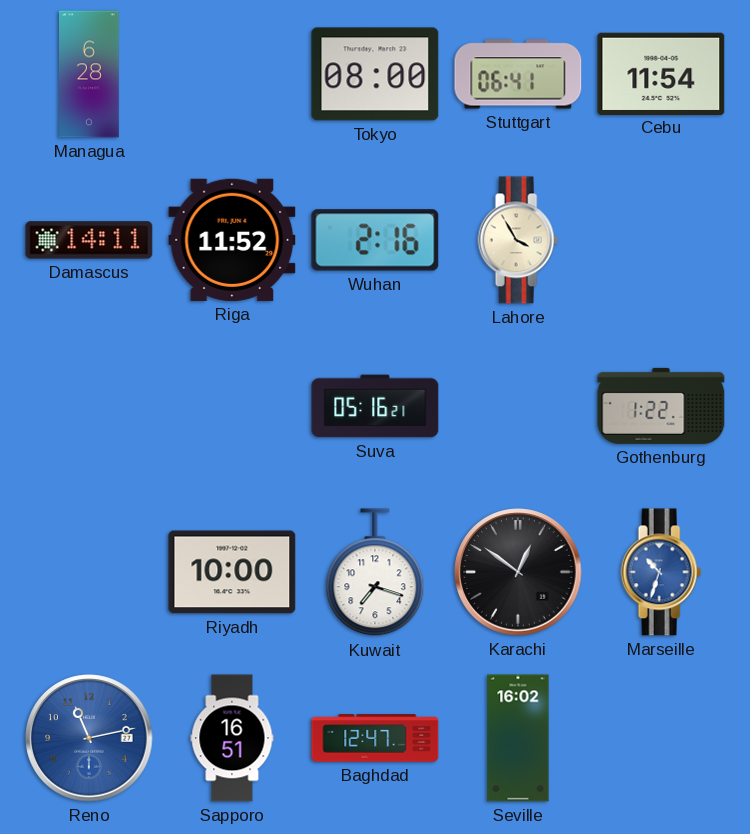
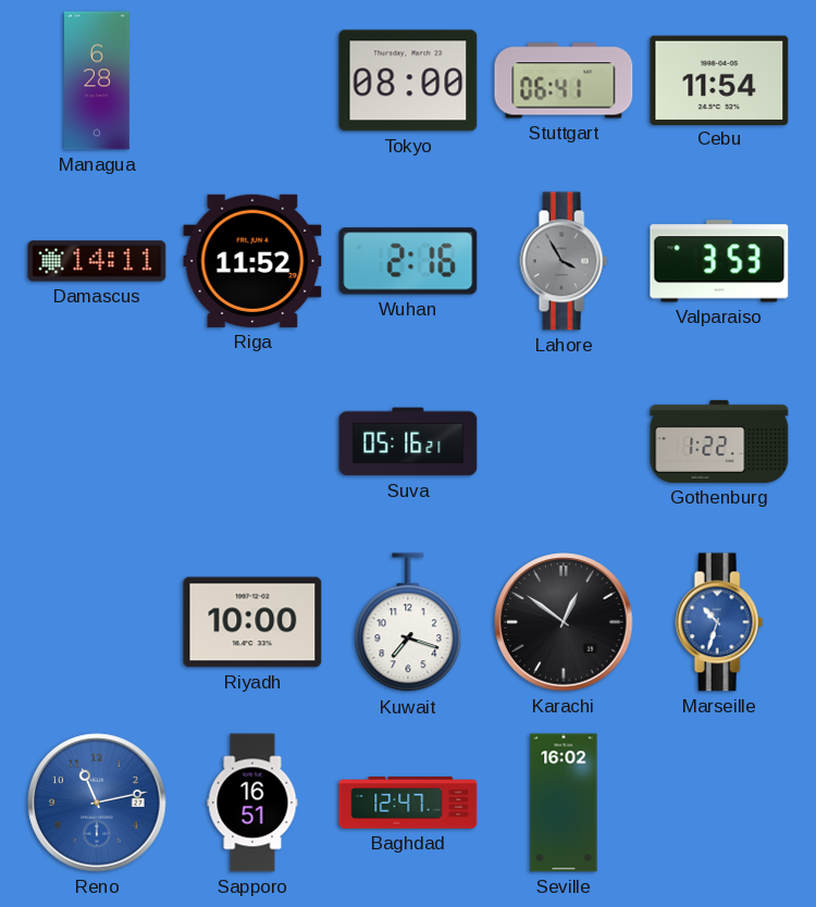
Lahore dial: cream -> grey
Valparaiso: none -> 3:53
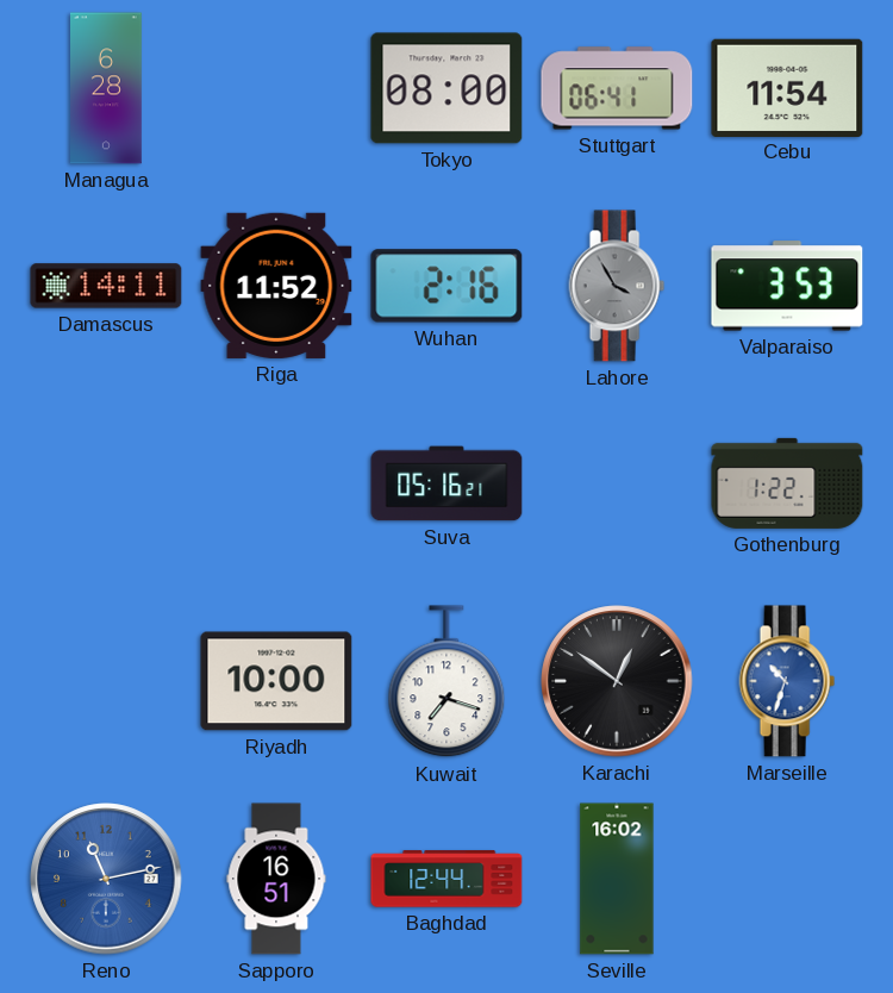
Baghdad: 12:47 -> 12:44
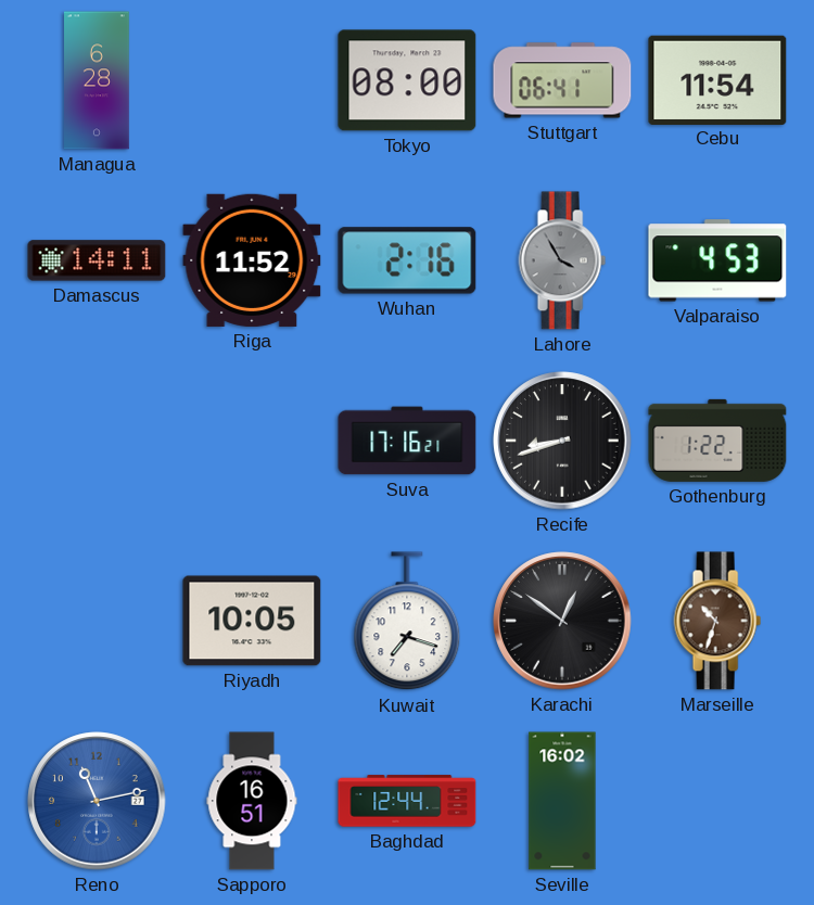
Valparaiso: 3:53 -> 4:53
Suva: 05:16 -> 17:16
Recife: none -> 8:42
Riyadh: 10:00 -> 10:05
Marseille dial: blue -> brown
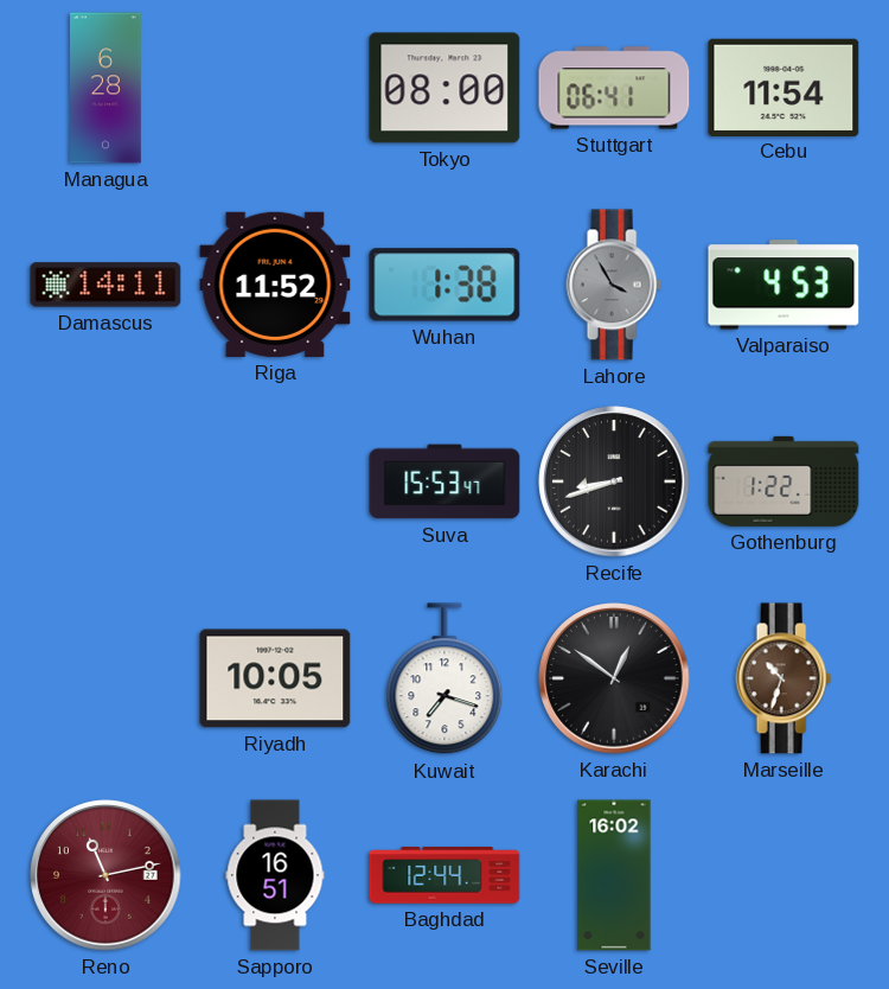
Wuhan: 2:16 -> 1:38
Suva: 17:16 -> 15:53
Reno dial: blue -> burgundy
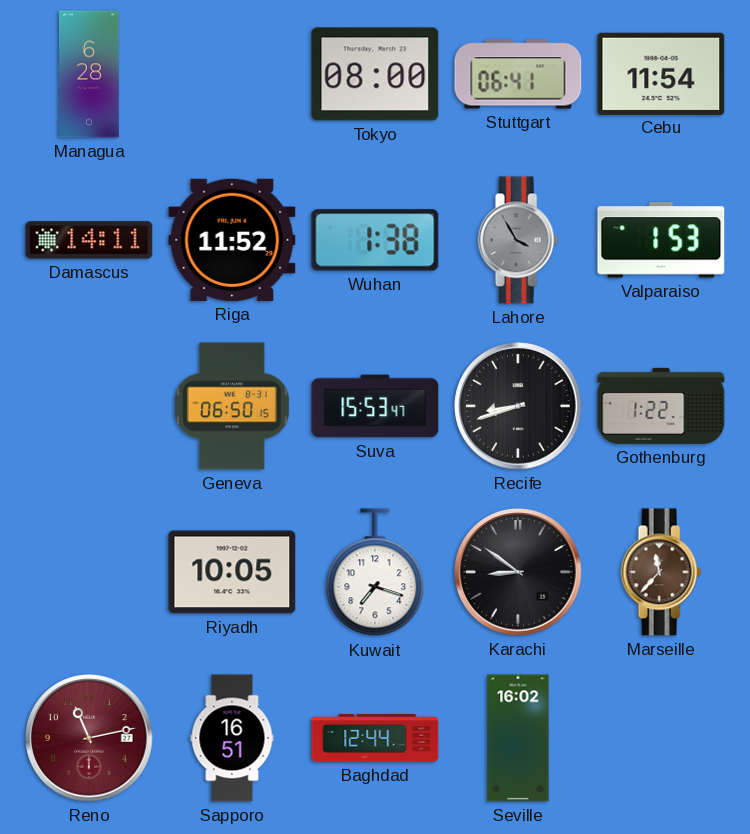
Valparaiso: 4:53 -> 1:53
Geneva: none -> 06:50
Karachi: 12:51 -> 8:51
Marseille: 10:33 -> 11:37
